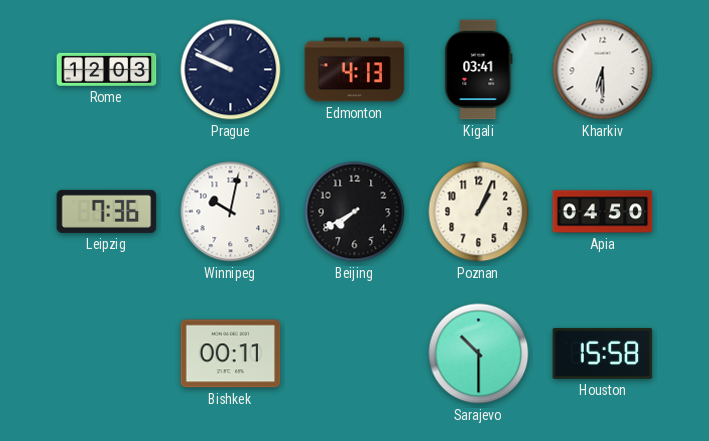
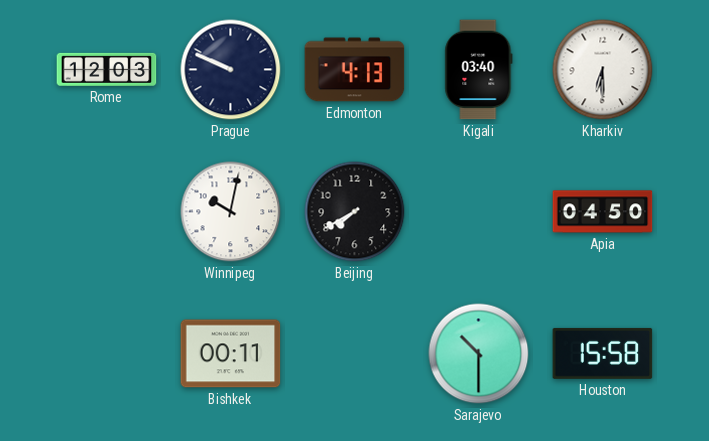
Kigali: 03:41 -> 03:40
Leipzig: 7:36 -> none
Poznan: 1:04 -> none
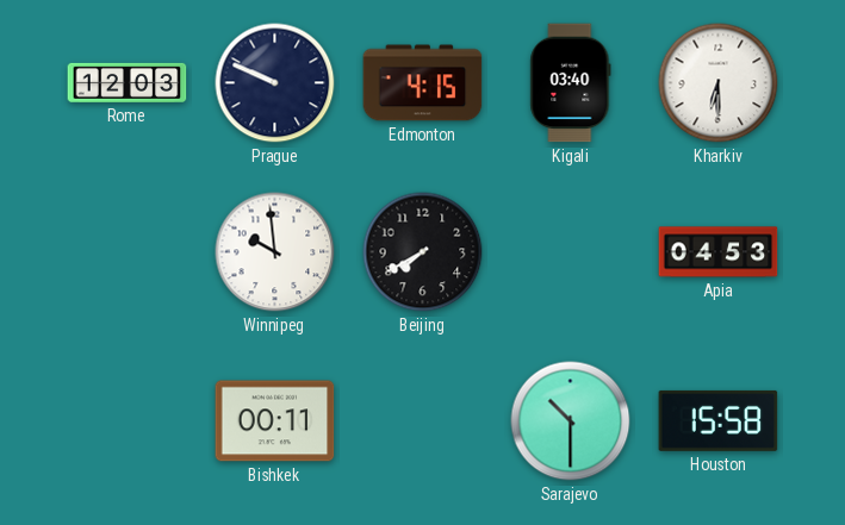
Edmonton: 4:13 -> 4:15
Winnipeg: 10:02 -> 9:59
Apia: 04:50 -> 04:53
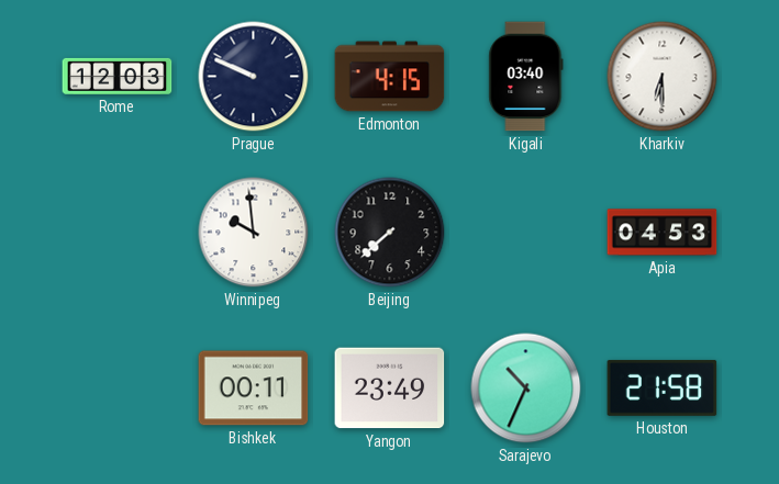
Beijing: 7:40 -> 7:38
Yangon: none -> 23:49
Sarajevo: 10:30 -> 10:34
Houston: 15:58 -> 21:58
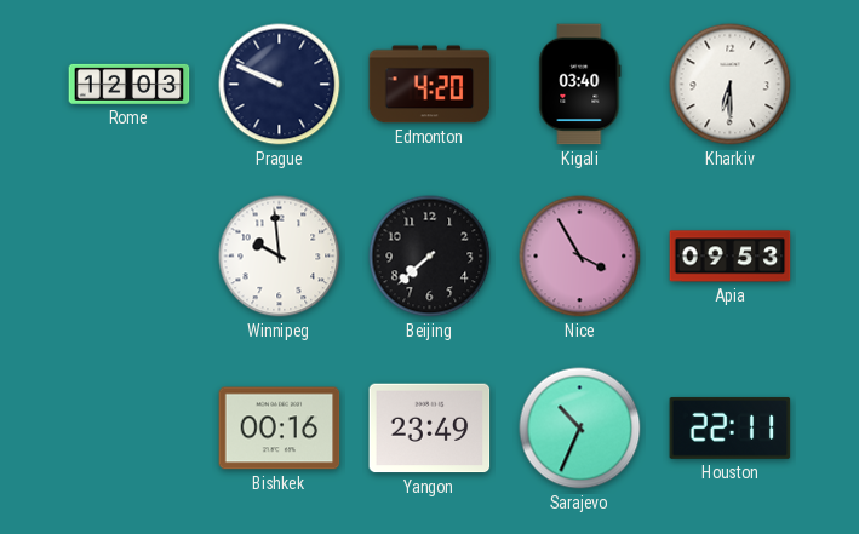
Edmonton: 4:15 -> 4:20
Nice: none -> 3:55
Apia: 04:53 -> 09:53
Bishkek: 00:11 -> 00:16
Houston: 21:58 -> 22:11
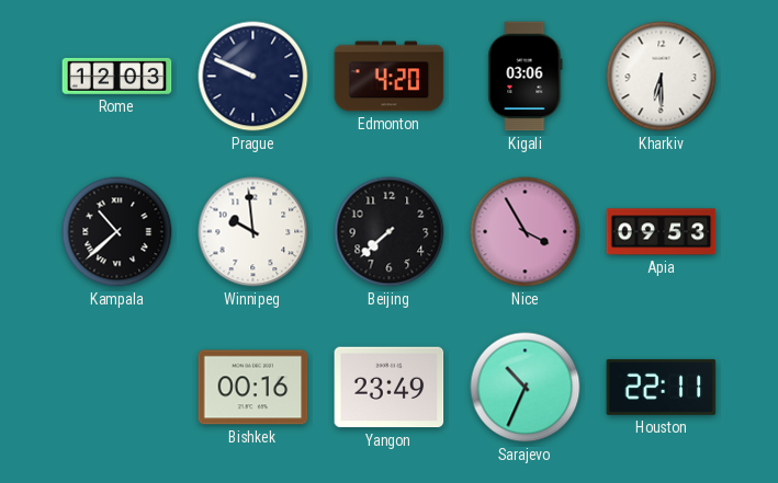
Kigali: 03:40 -> 03:06
Kampala: none -> 10:38
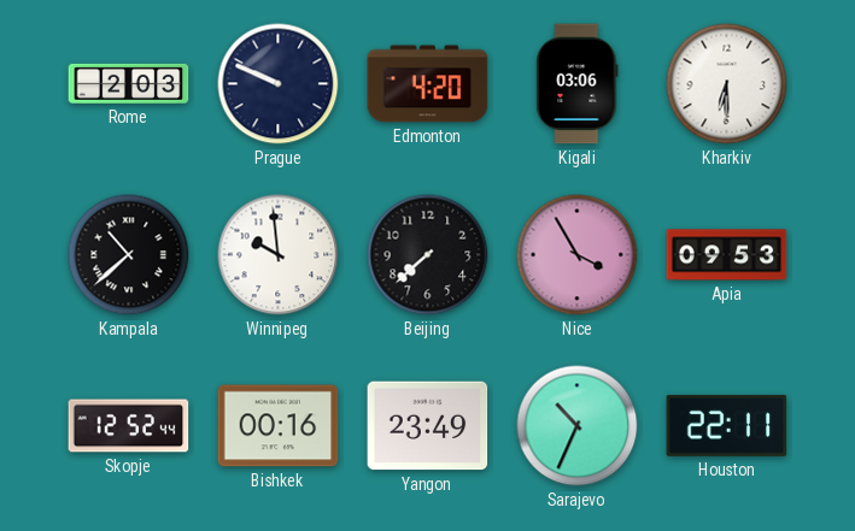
Rome: 12:03 -> 2:03
Skopje: none -> 12:52
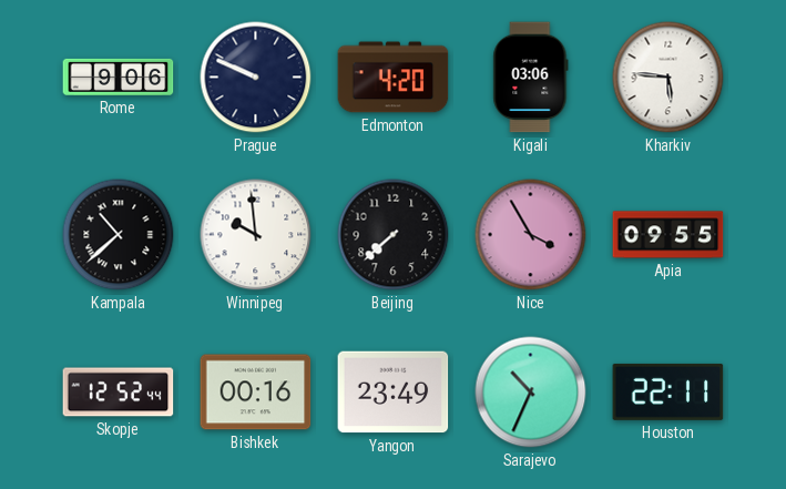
Rome: 2:03 -> 9:06
Kharkiv: 6:30 -> 5:46
Apia: 09:53 -> 09:55
